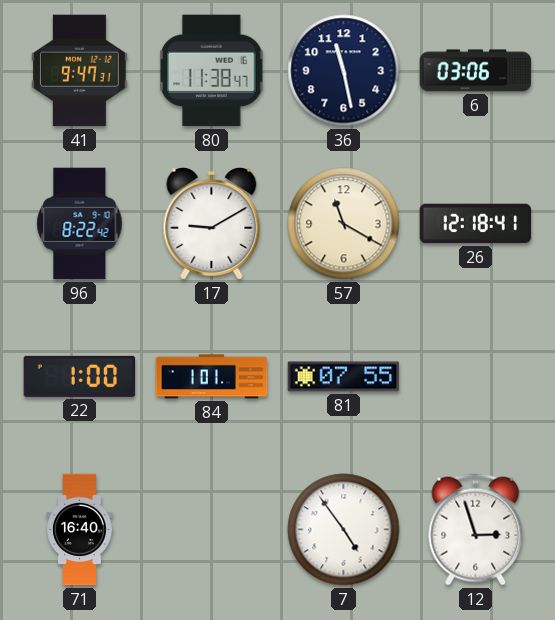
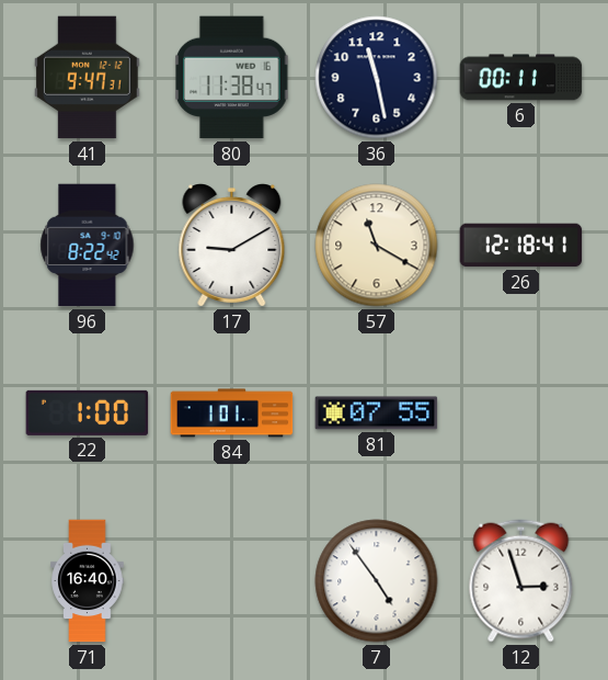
6: 03:06 -> 00:11
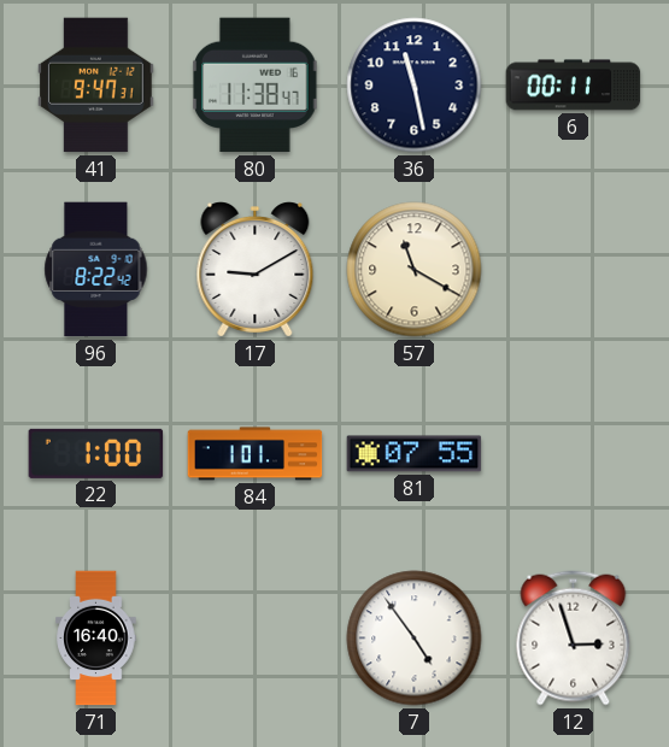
26: 12:18 -> none
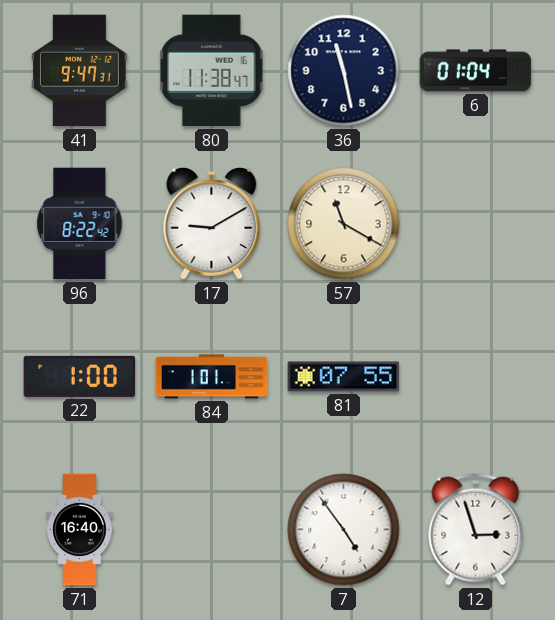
6: 00:11 -> 01:04
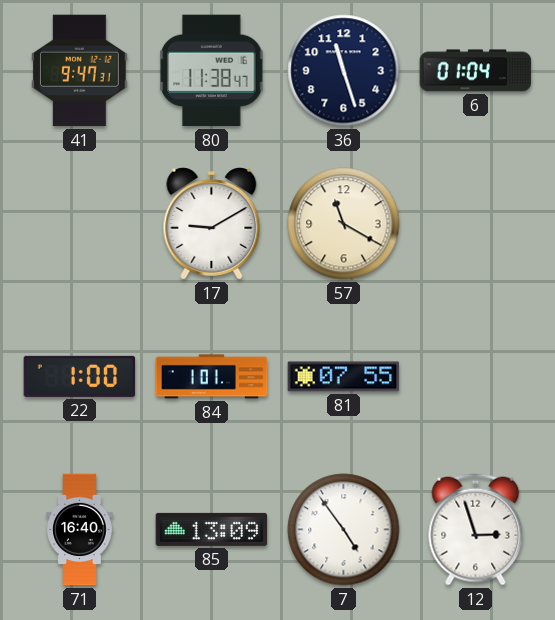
36: 11:28 -> 11:27
96: 8:22 -> none
85: none -> 13:09
